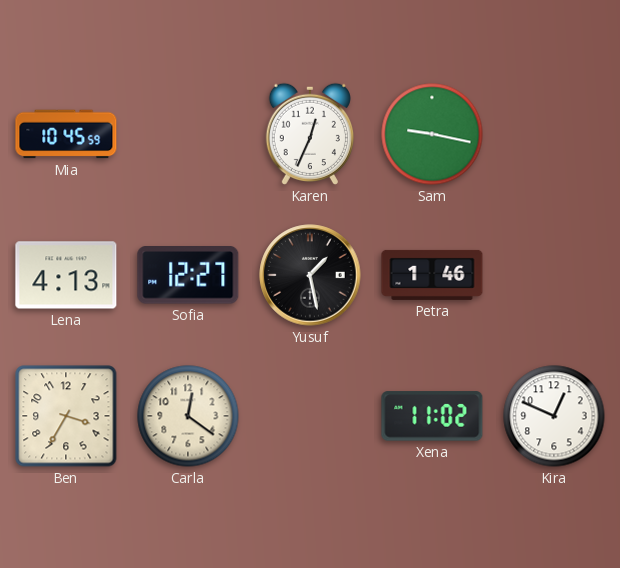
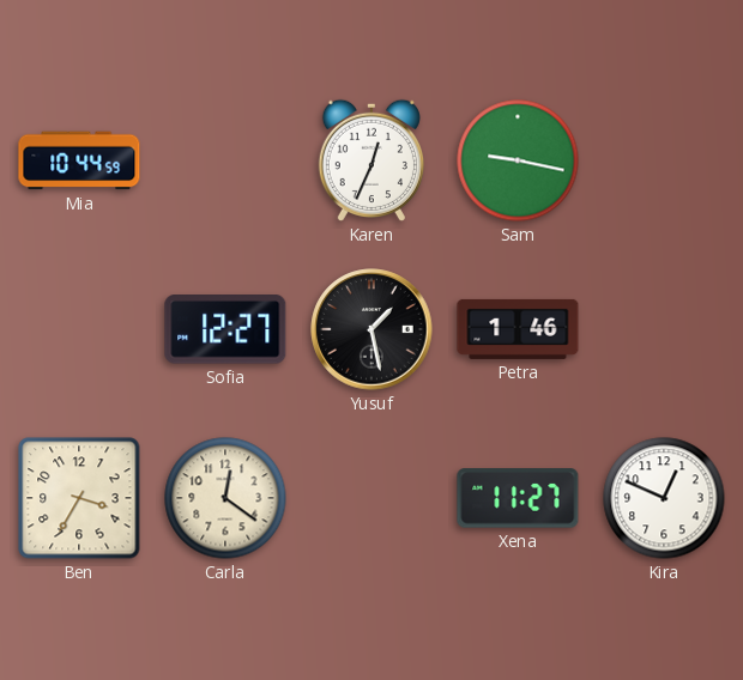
Mia: 10:45 -> 10:44
Lena: 4:13 -> none
Xena: 11:02 -> 11:27
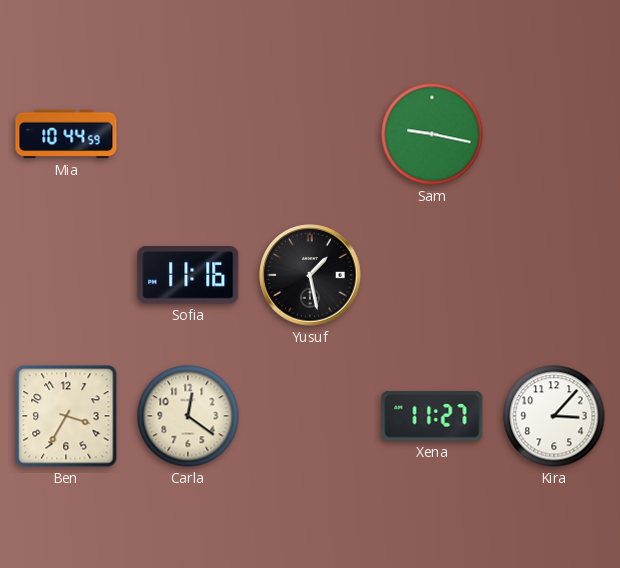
Karen: 12:34 -> none
Sofia: 12:27 -> 11:16
Petra: 1:46 -> none
Kira: 12:49 -> 3:07
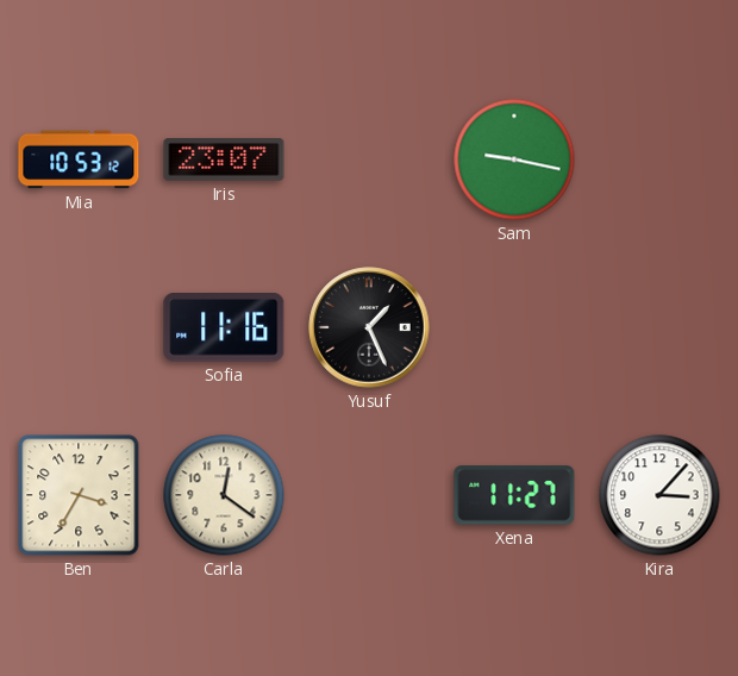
Mia: 10:44 -> 10:53
Iris: none -> 23:07
Yusuf: 1:28 -> 1:26
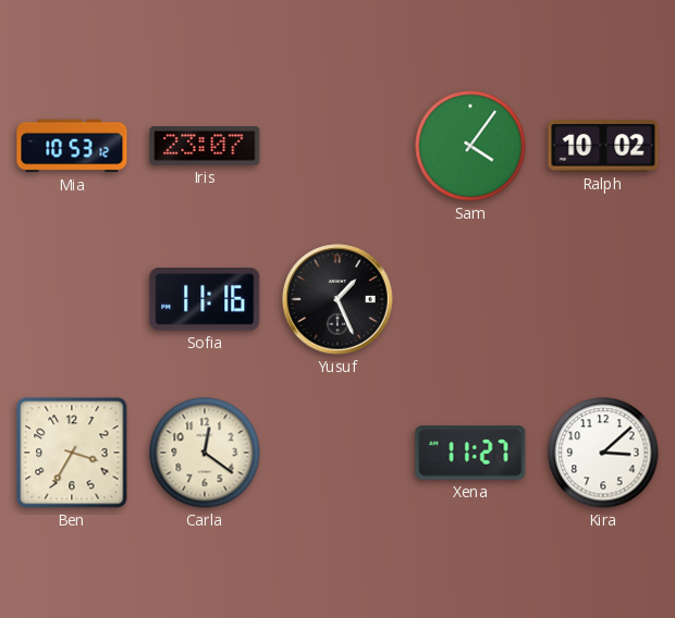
Sam: 9:17 -> 4:06
Ralph: none -> 10:02
Kira: 3:07 -> 3:08
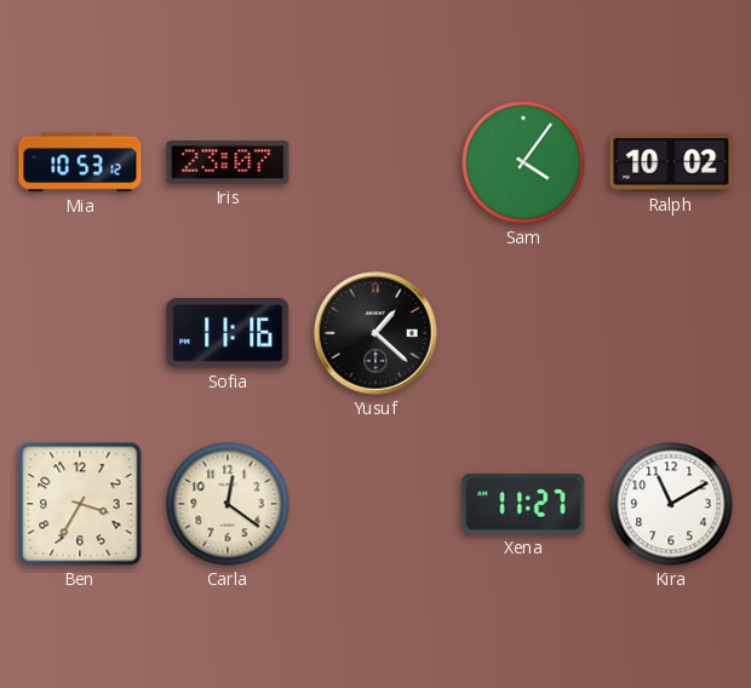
Yusuf: 1:26 -> 1:22
Kira: 3:08 -> 11:10
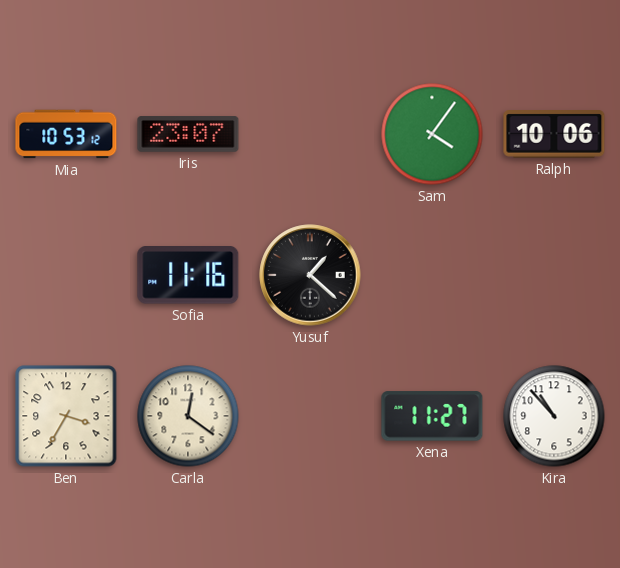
Ralph: 10:02 -> 10:06
Kira: 11:10 -> 10:53
